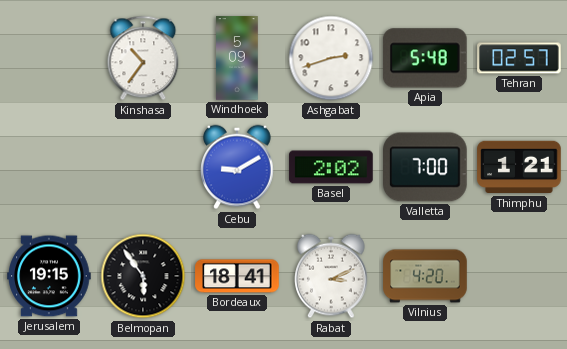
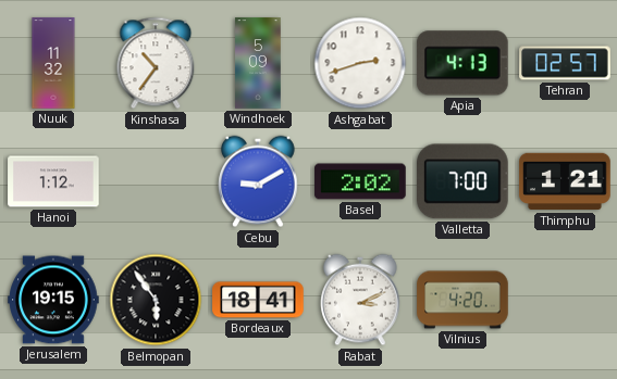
Nuuk: none -> 11:32
Apia: 5:48 -> 4:13
Hanoi: none -> 1:12
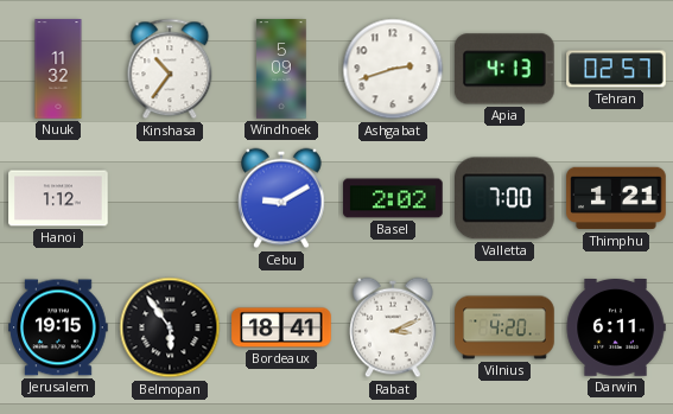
Darwin: none -> 6:11
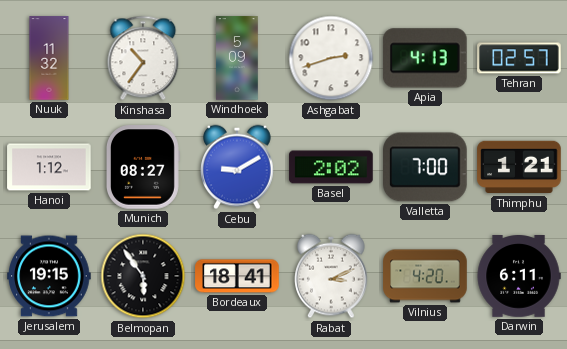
Munich: none -> 08:27
